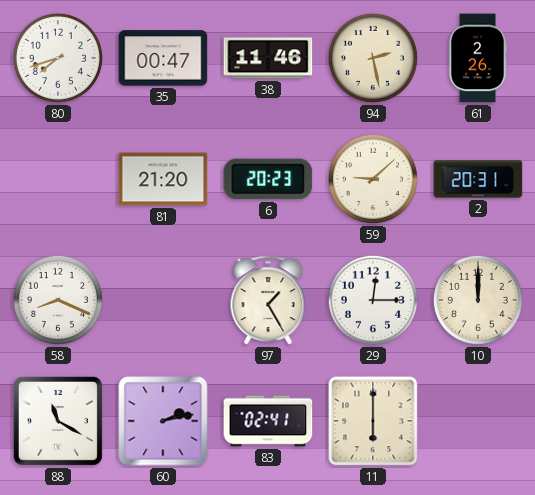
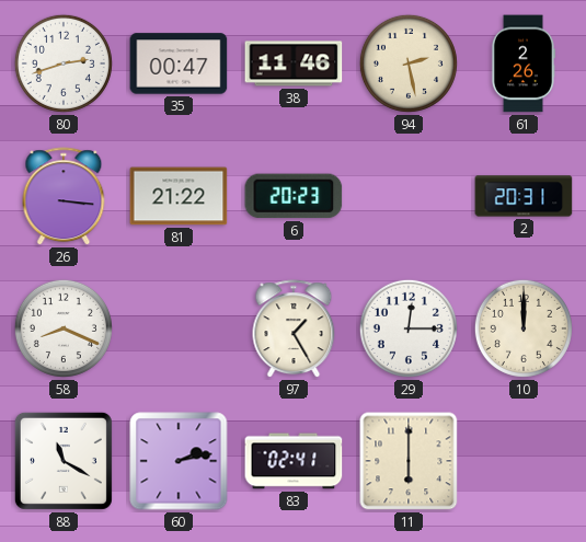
80: 7:42 -> 2:42
26: none -> 3:16
81: 21:20 -> 21:22
59: 9:08 -> none
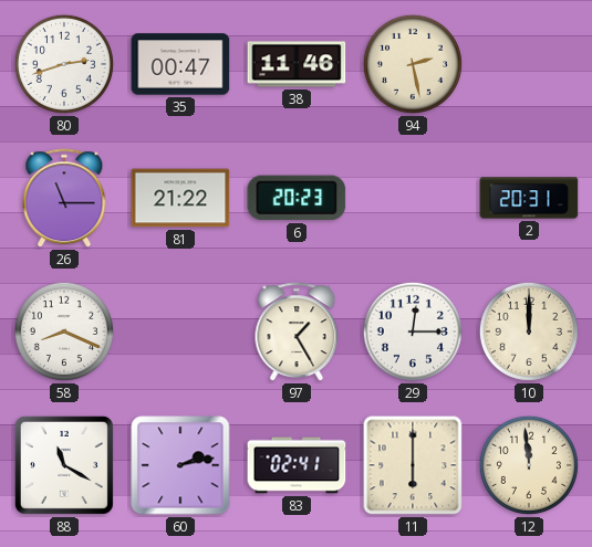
61: 2:26 -> none
26: 3:16 -> 11:15
12: none -> 11:59
